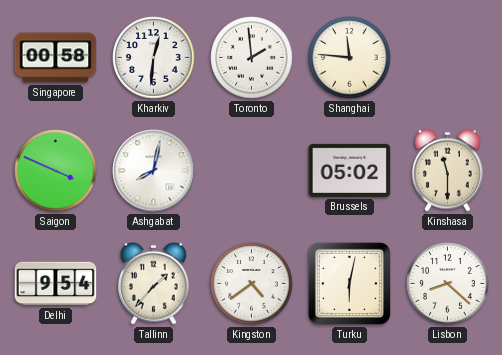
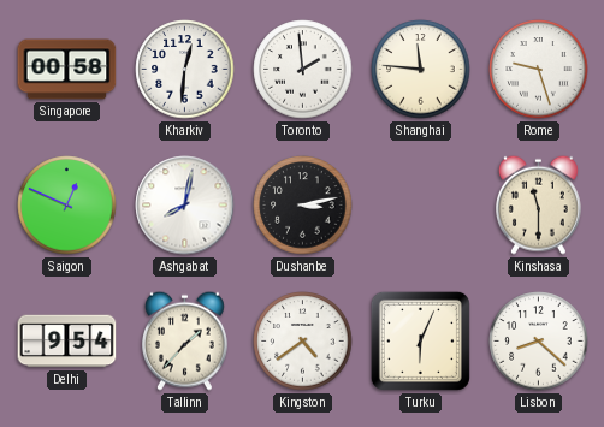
Rome: none -> 9:27
Saigon: 3:49 -> 12:49
Dushanbe: none -> 3:13
Brussels: 05:02 -> none
Turku: 6:02 -> 6:04
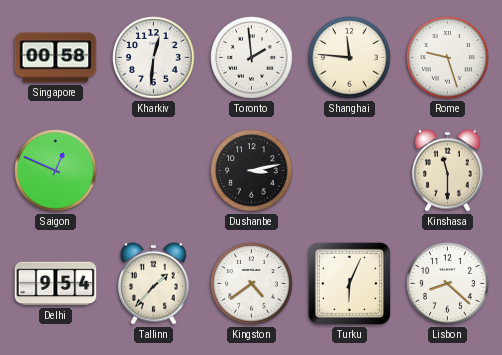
Ashgabat: 8:02 -> none
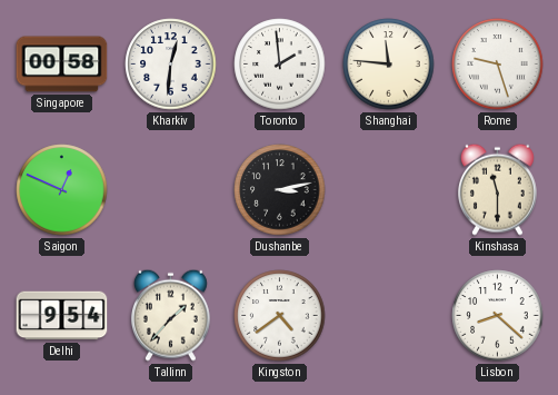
Turku: 6:04 -> none
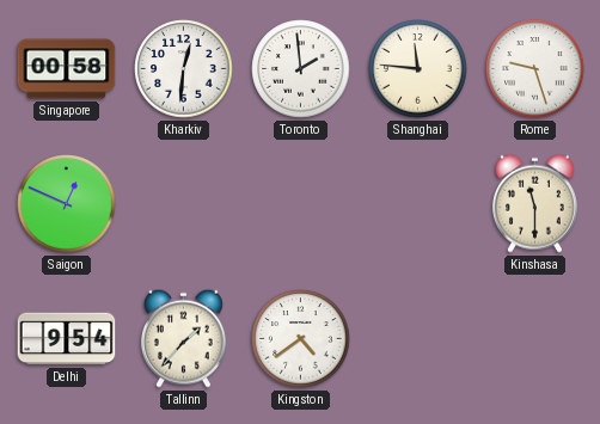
Dushanbe: 3:13 -> none
Lisbon: 8:22 -> none
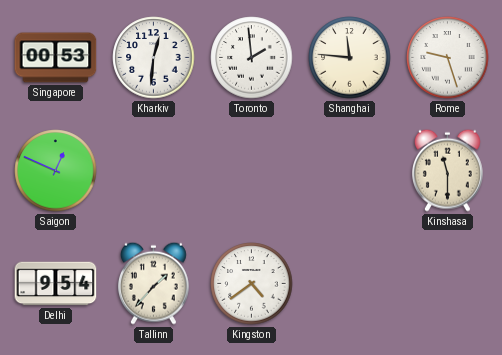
Singapore: 00:58 -> 00:53
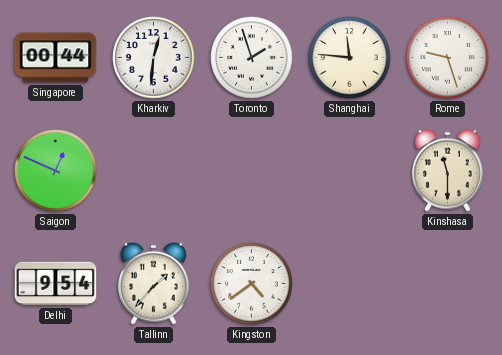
Singapore: 00:53 -> 00:44
Toronto: 1:59 -> 1:57
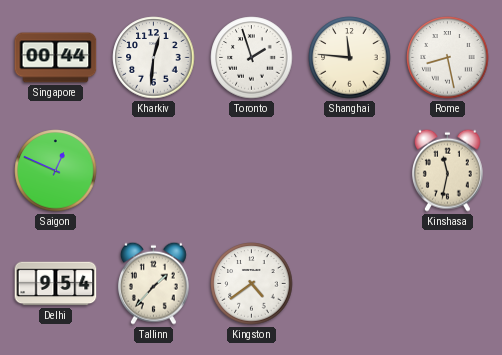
Rome: 9:27 -> 8:28
Kinshasa: 11:30 -> 11:32
